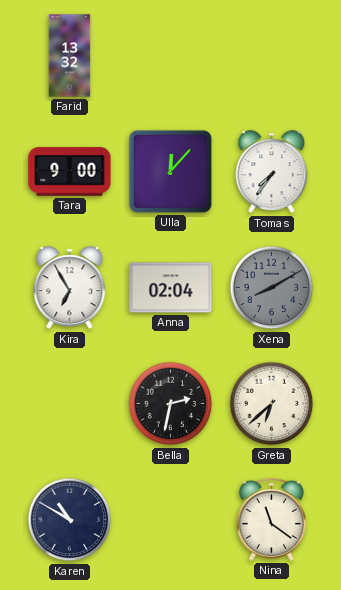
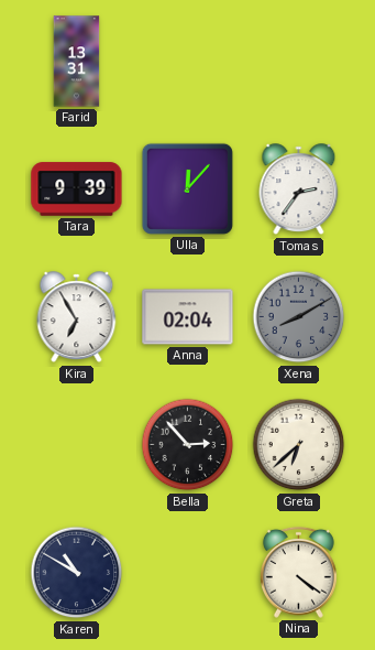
Farid: 13:32 -> 13:31
Tara: 9:00 -> 9:39
Tomas: 7:36 -> 2:36
Bella: 2:32 -> 2:53
Nina: 11:21 -> 4:21
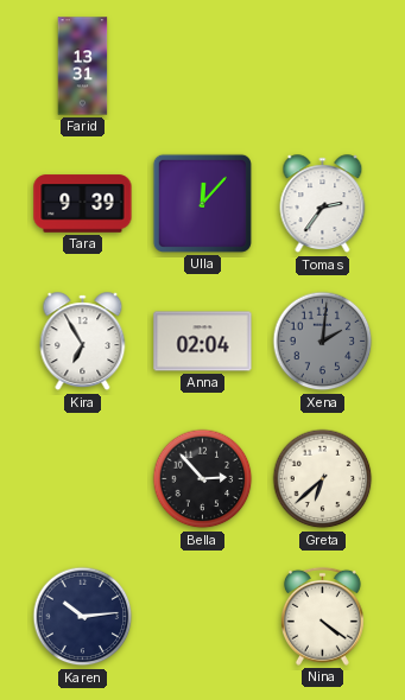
Xena: 8:10 -> 2:01
Karen: 10:50 -> 10:14
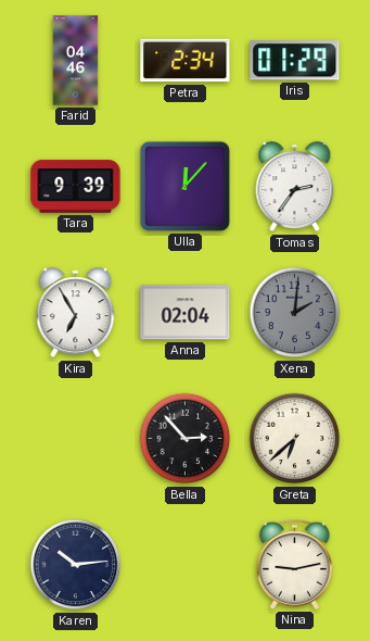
Farid: 13:31 -> 04:46
Petra: none -> 2:34
Iris: none -> 01:29
Nina: 4:21 -> 9:13
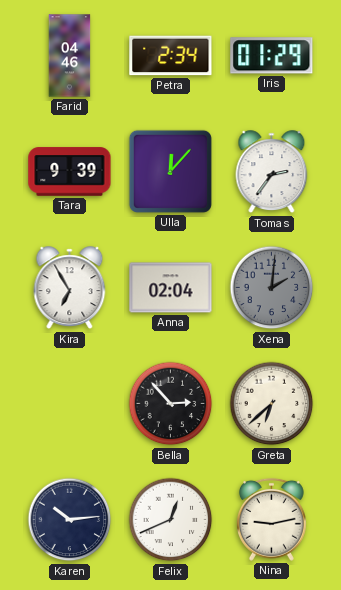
Felix: none -> 12:41
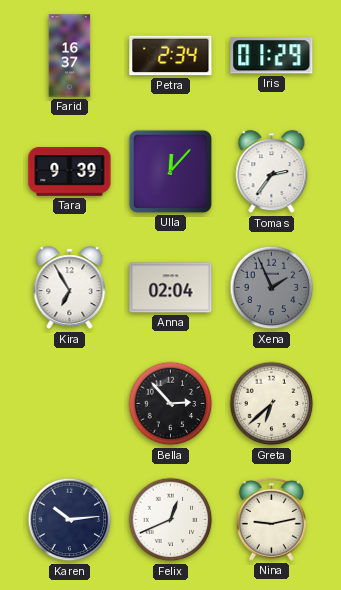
Farid: 04:46 -> 16:37
Xena: 2:01 -> 1:56
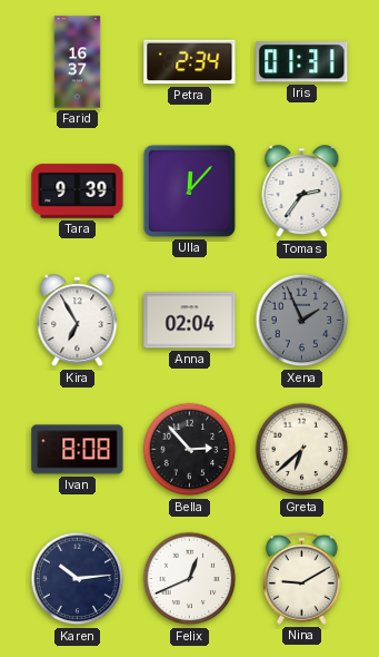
Iris: 01:29 -> 01:31
Ivan: none -> 8:08
Nina: 9:13 -> 9:10
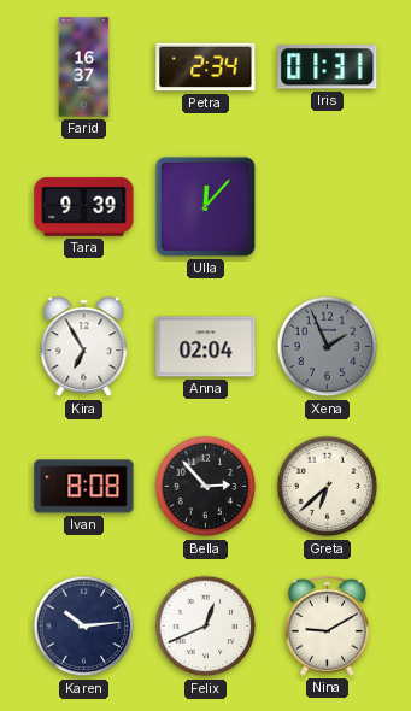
Tomas: 2:36 -> none
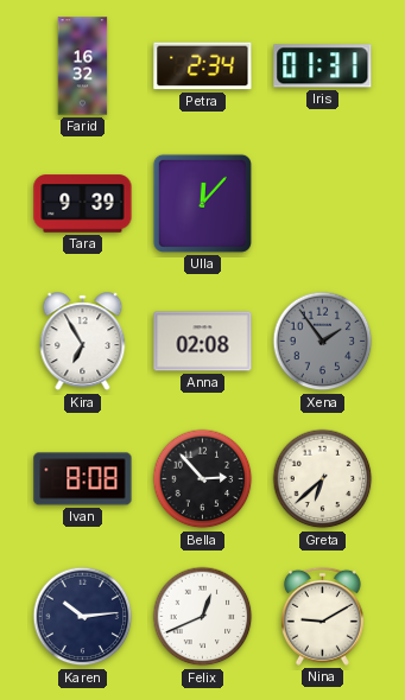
Farid: 16:37 -> 16:32
Anna: 02:04 -> 02:08
Xena: 1:56 -> 1:54
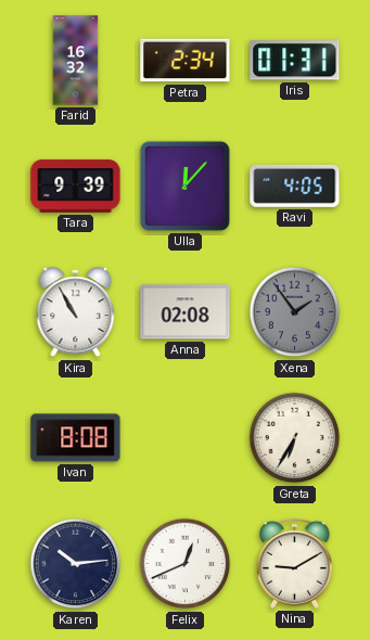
Ravi: none -> 4:05
Kira: 6:55 -> 10:55
Bella: 2:53 -> none
Greta: 6:38 -> 6:35
